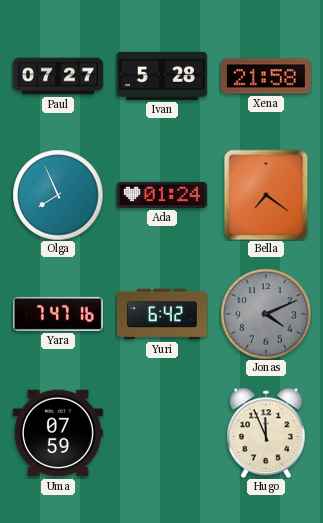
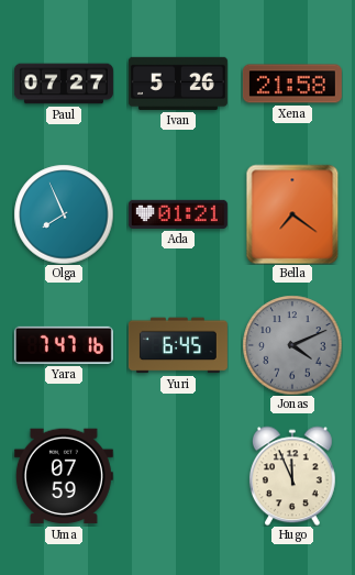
Ivan: 5:28 -> 5:26
Ada: 01:24 -> 01:21
Yuri: 6:42 -> 6:45
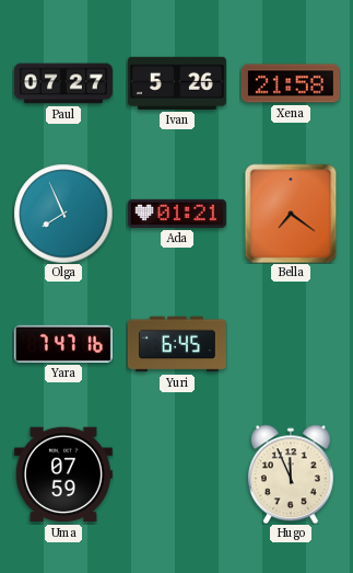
Jonas: 4:11 -> none
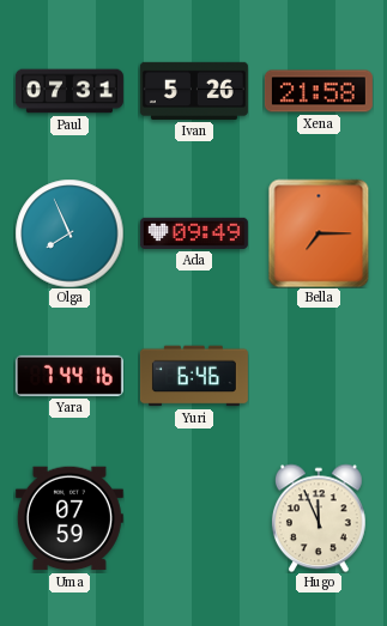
Paul: 07:27 -> 07:31
Ada: 01:21 -> 09:49
Bella: 7:21 -> 7:15
Yara: 7:47 -> 7:44
Yuri: 6:45 -> 6:46
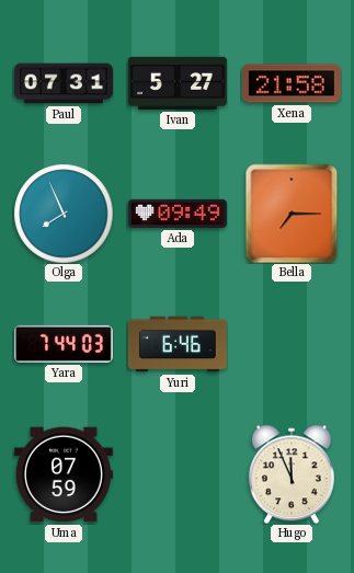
Ivan: 5:26 -> 5:27
Yara: 7:44:16 -> 7:44:03
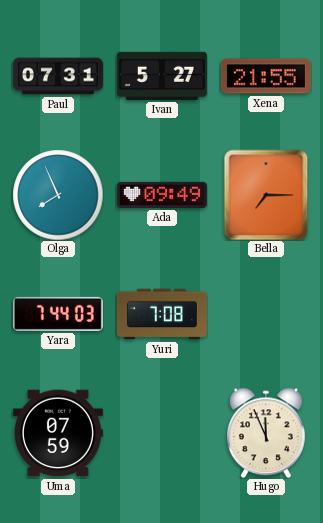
Xena: 21:58 -> 21:55
Yuri: 6:46 -> 7:08
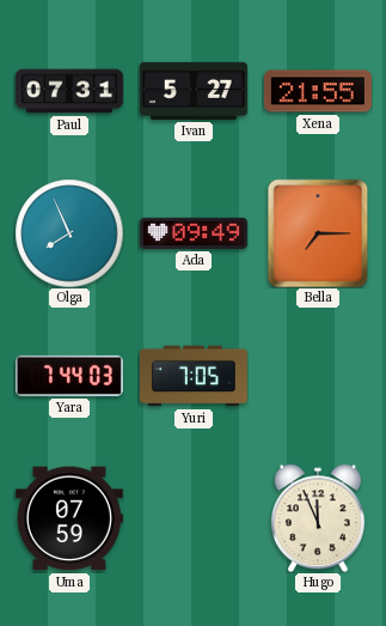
Yuri: 7:08 -> 7:05
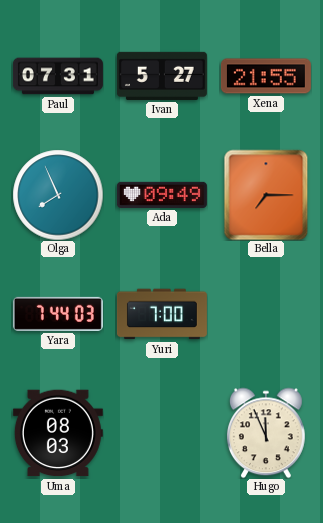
Yuri: 7:05 -> 7:00
Uma: 07:59 -> 08:03
